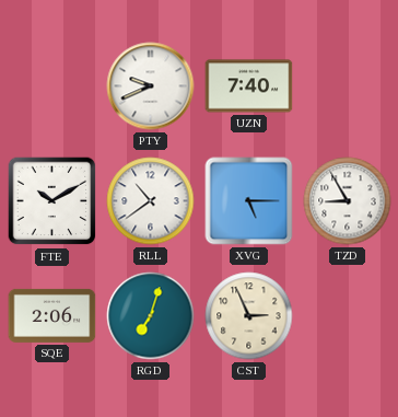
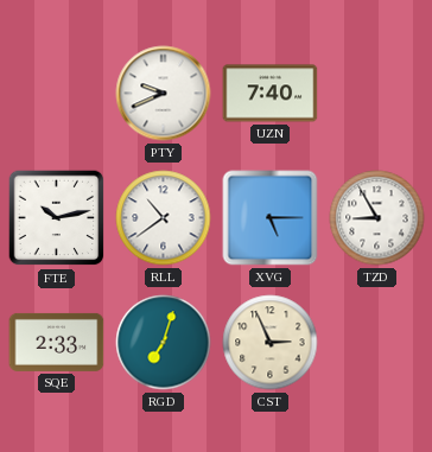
FTE: 10:10 -> 10:13
SQE: 2:06 -> 2:33
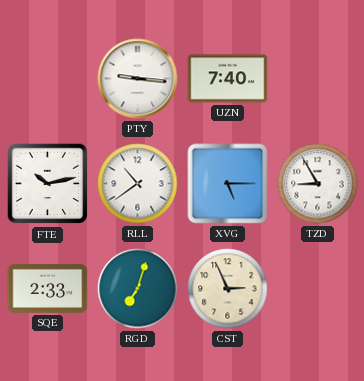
PTY: 9:41 -> 9:16
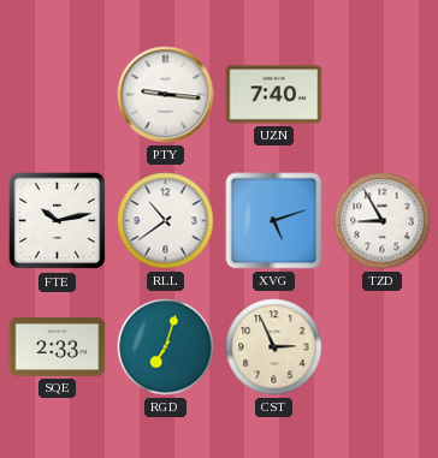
XVG: 5:15 -> 5:12
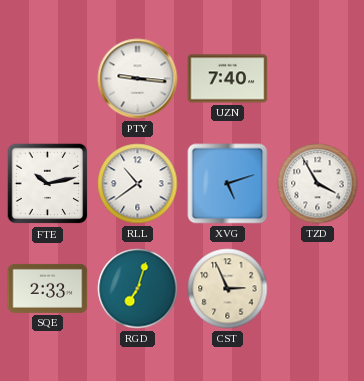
TZD: 8:55 -> 3:55
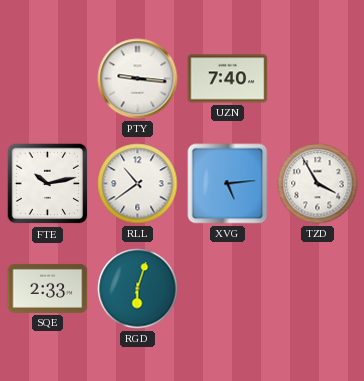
XVG: 5:12 -> 5:14
RGD: 7:03 -> 6:03
CST: 2:56 -> none
